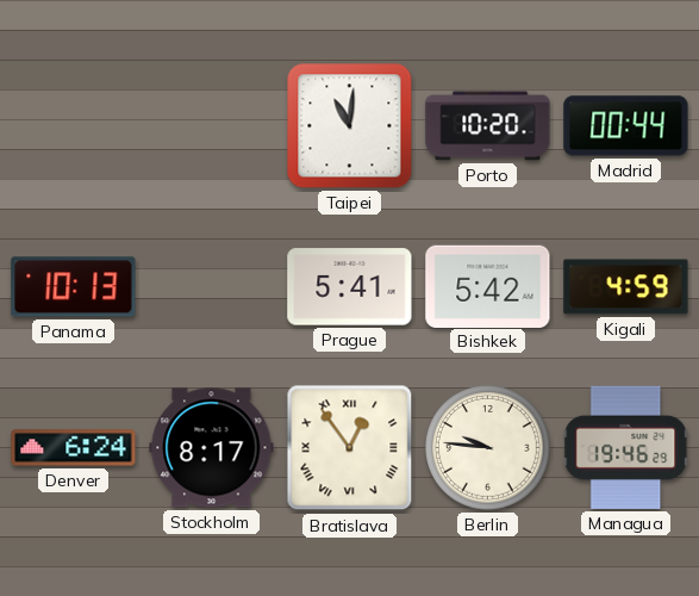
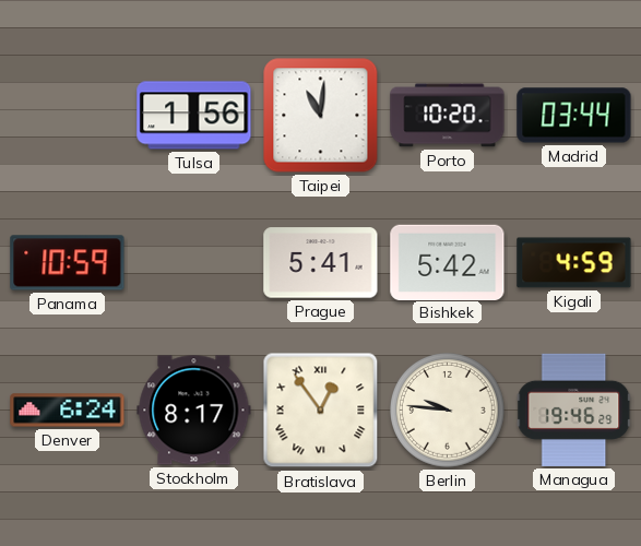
Tulsa: none -> 1:56
Madrid: 00:44 -> 03:44
Panama: 10:13 -> 10:59
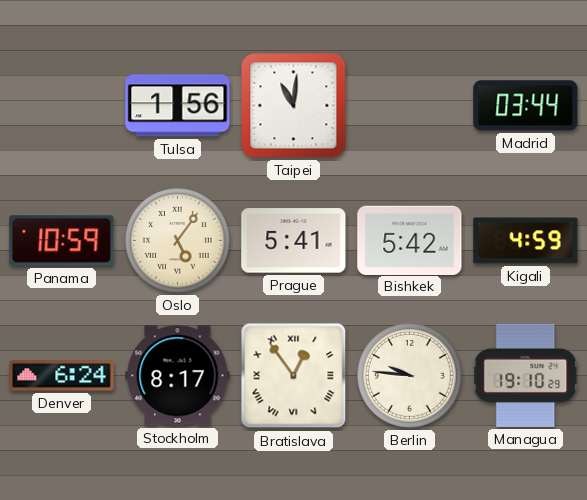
Porto: 10:20 -> none
Oslo: none -> 5:06
Managua: 19:46 -> 19:10
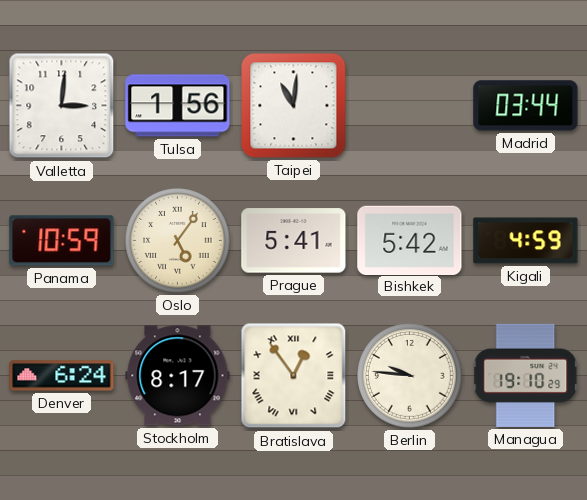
Valletta: none -> 3:01
